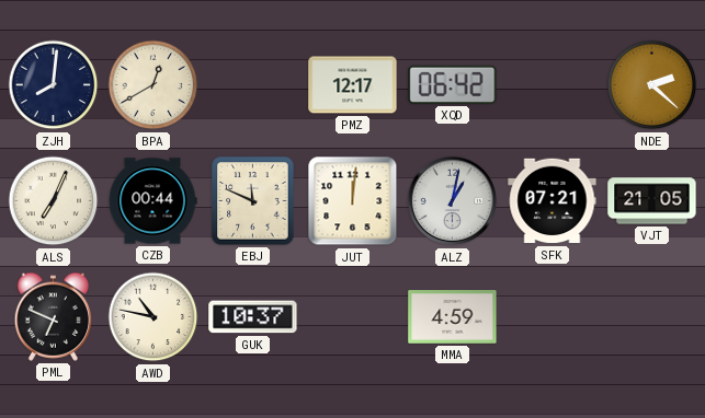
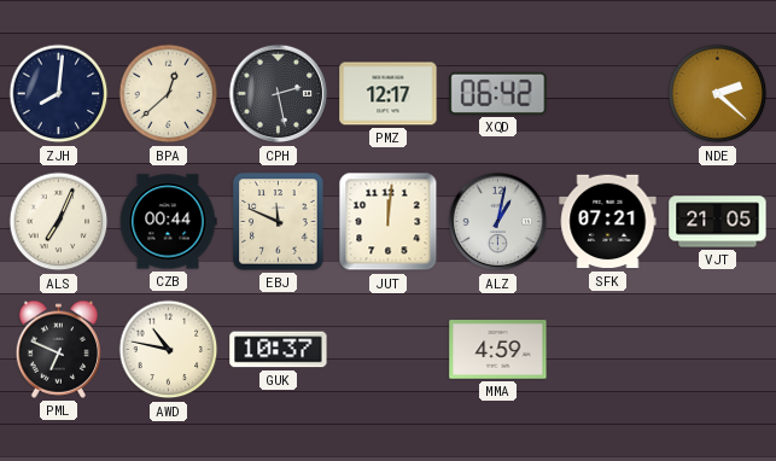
BPA: 12:40 -> 12:38
CPH: none -> 2:28
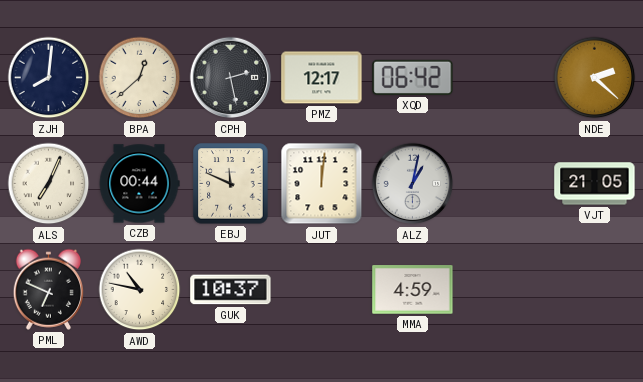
SFK: 07:21 -> none
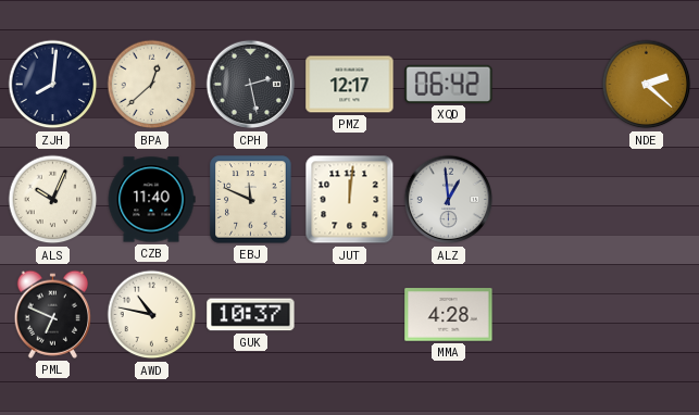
ALS: 7:04 -> 10:04
CZB: 00:44 -> 11:40
ALZ: 1:02 -> 12:59
VJT: 21:05 -> none
MMA: 4:59 -> 4:28
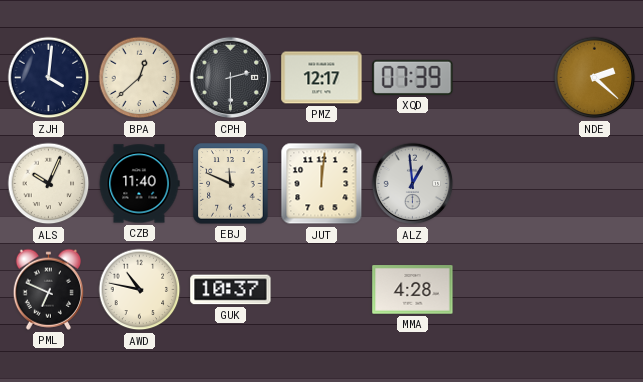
ZJH: 8:01 -> 4:01
CPH: 2:28 -> 2:30
XQD: 06:42 -> 07:39
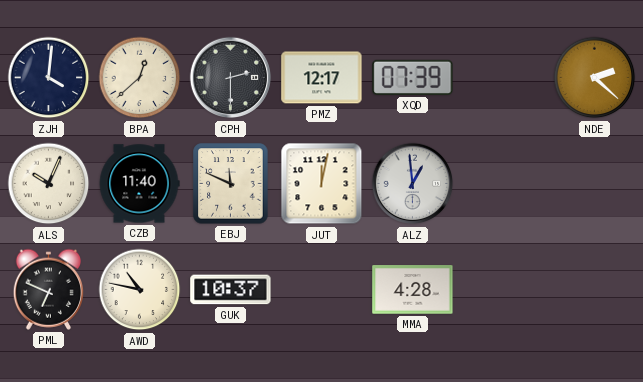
JUT: 12:01 -> 12:02
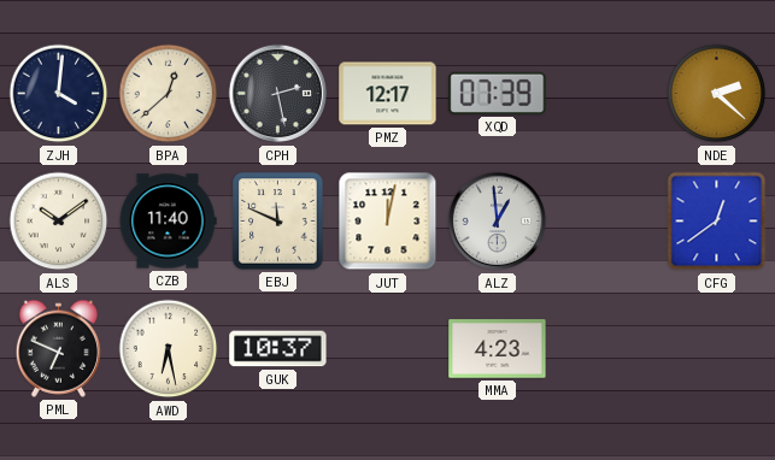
CPH: 2:30 -> 2:28
ALS: 10:04 -> 10:09
CFG: none -> 12:39
AWD: 10:47 -> 6:28
MMA: 4:28 -> 4:23
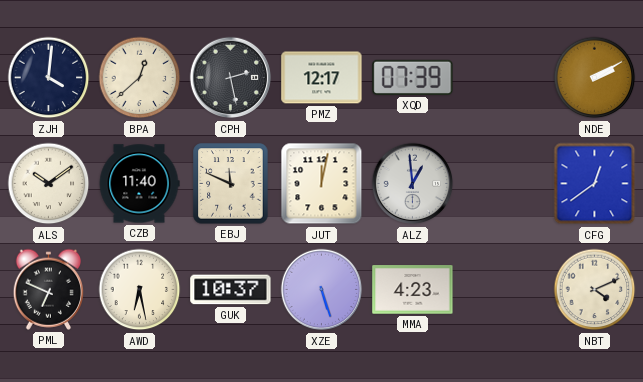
NDE: 2:22 -> 2:10
XZE: none -> 5:27
NBT: none -> 4:11
